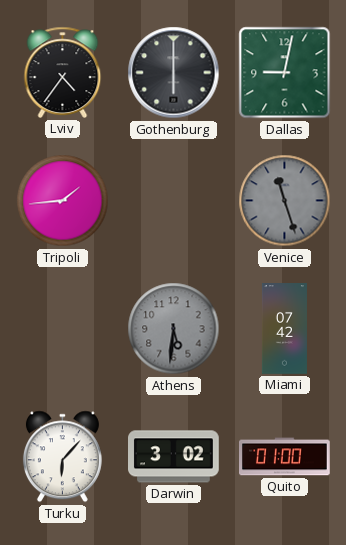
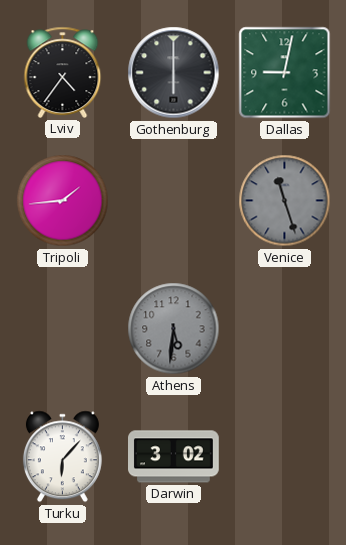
Miami: 07:42 -> none
Quito: 01:00 -> none
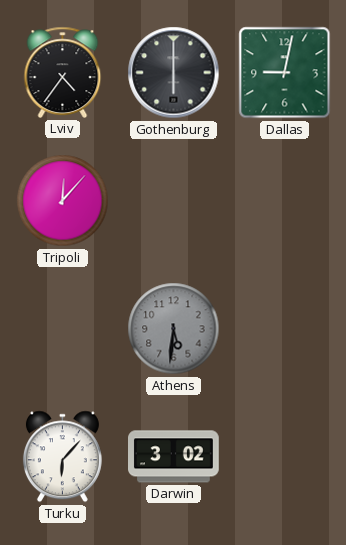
Tripoli: 1:44 -> 12:07
Venice: 11:27 -> none
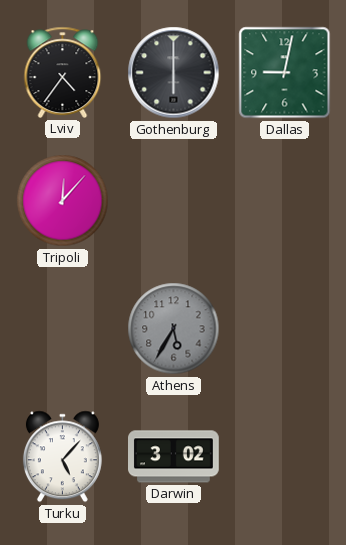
Athens: 5:31 -> 5:35
Turku: 6:07 -> 5:07
